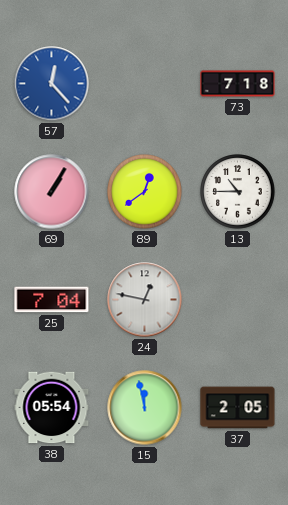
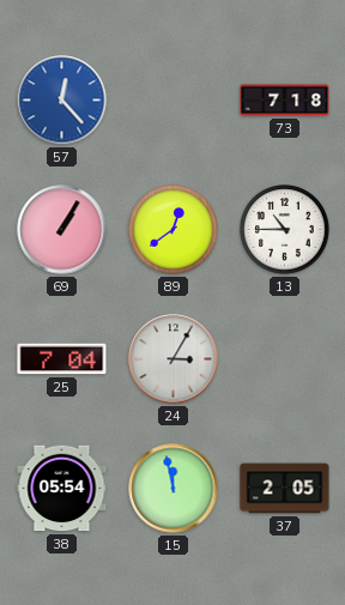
24: 12:47 -> 3:05
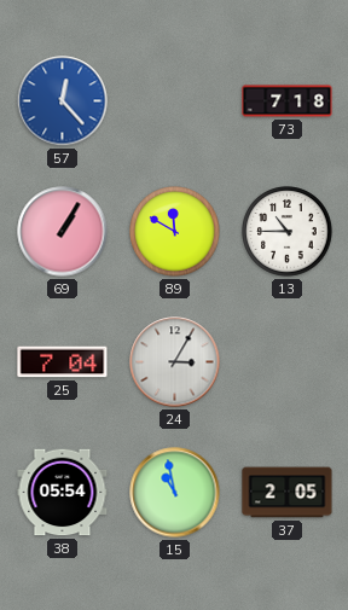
89: 12:39 -> 11:50
15: 11:58 -> 10:58
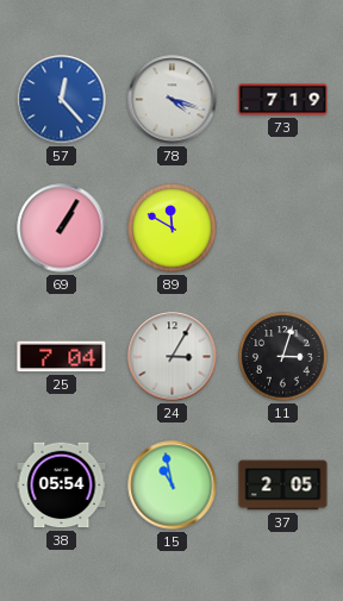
78: none -> 4:18
73: 7:18 -> 7:19
13: 10:45 -> none
11: none -> 3:03
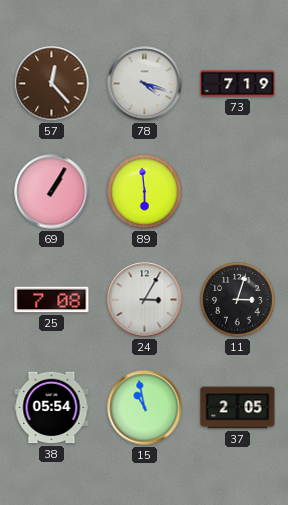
57 dial: blue -> brown
89: 11:50 -> 5:59
25: 7:04 -> 7:08
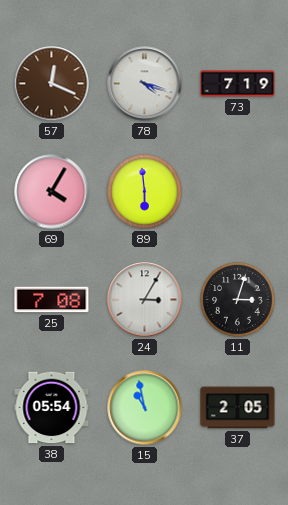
57: 12:23 -> 12:19
69: 1:05 -> 4:05
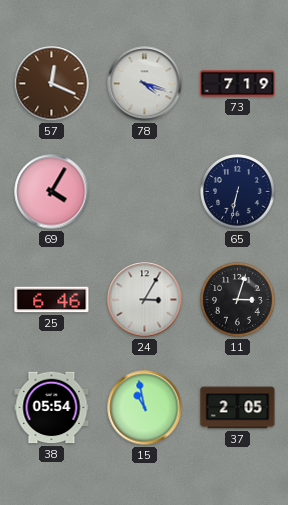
89: 5:59 -> none
65: none -> 6:32
25: 7:08 -> 6:46
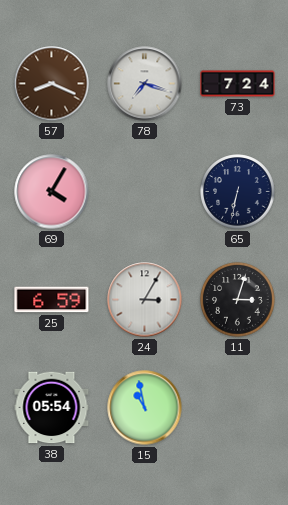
57: 12:19 -> 8:19
78: 4:18 -> 7:18
73: 7:19 -> 7:24
25: 6:46 -> 6:59
37: 2:05 -> none
